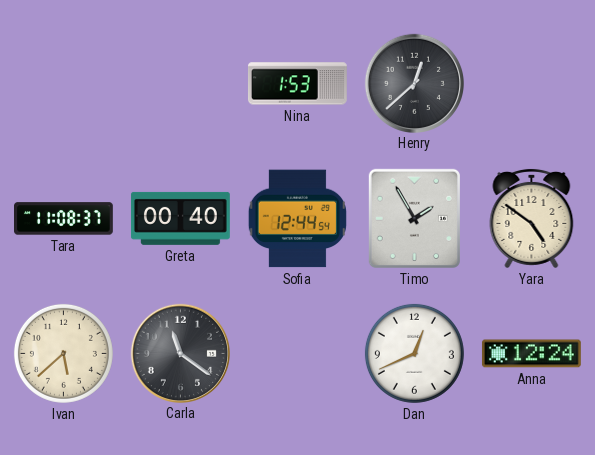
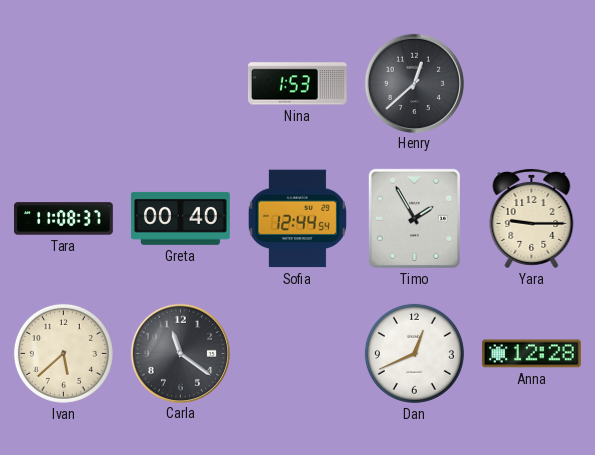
Yara: 4:51 -> 9:15
Anna: 12:24 -> 12:28
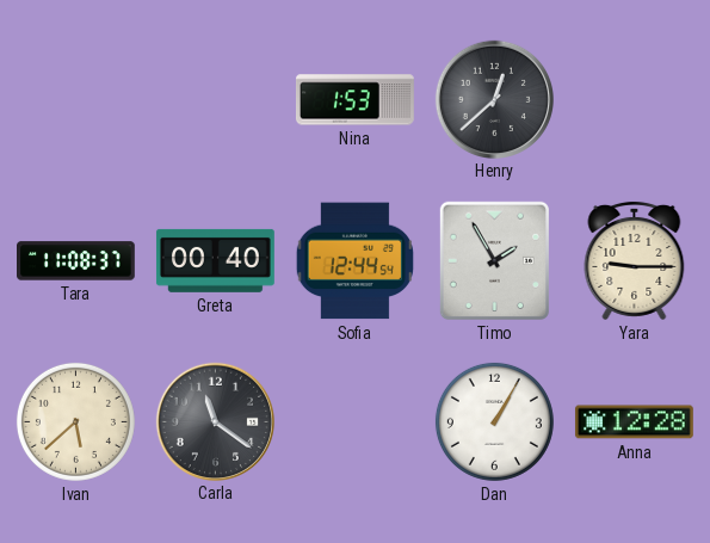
Dan: 12:41 -> 1:05
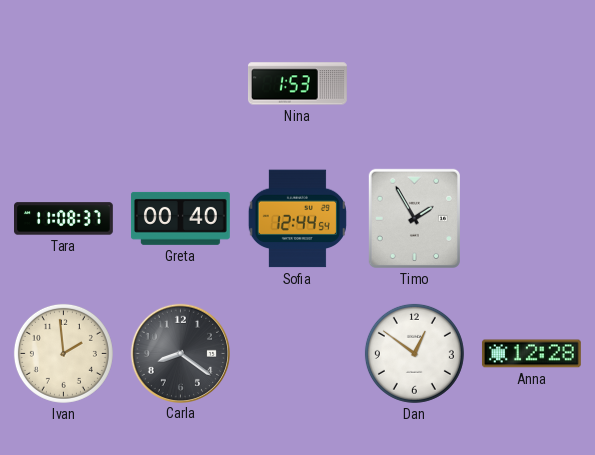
Henry: 12:38 -> none
Yara: 9:15 -> none
Ivan: 5:38 -> 1:59
Carla: 11:21 -> 8:21
Dan: 1:05 -> 12:51
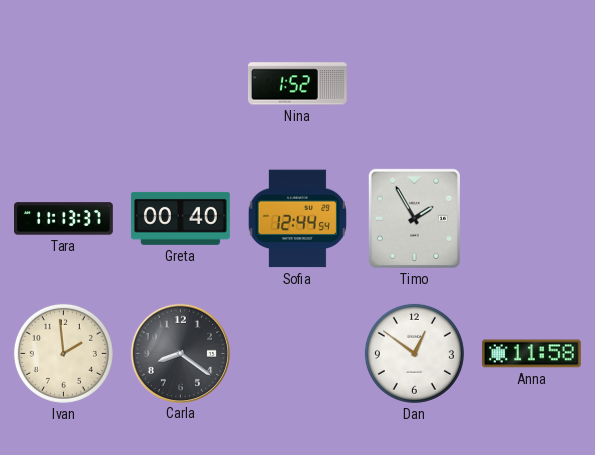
Nina: 1:53 -> 1:52
Tara: 11:08 -> 11:13
Anna: 12:28 -> 11:58
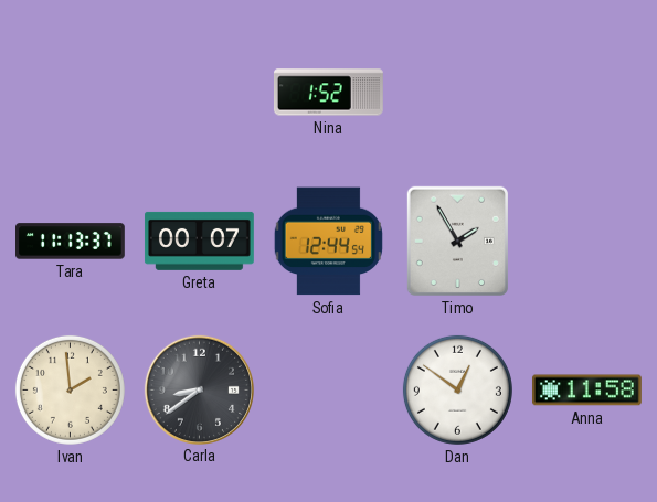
Greta: 00:40 -> 00:07
Carla: 8:21 -> 8:39
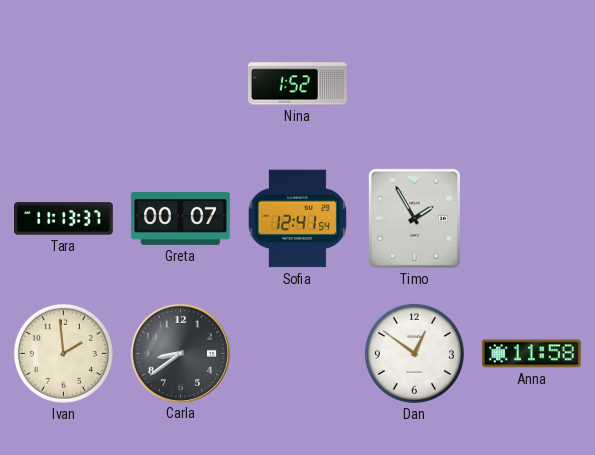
Sofia: 12:44 -> 12:41
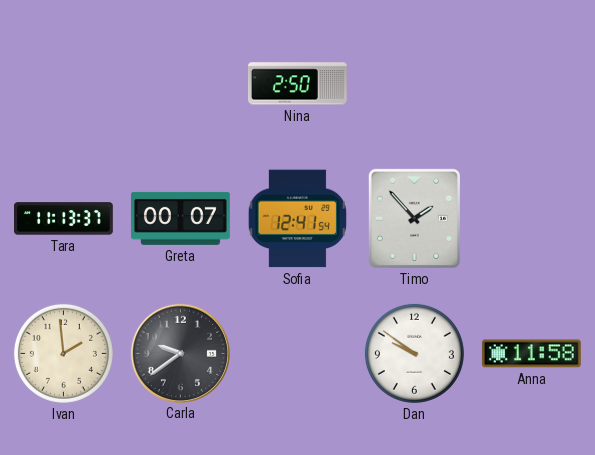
Nina: 1:52 -> 2:50
Timo: 1:55 -> 1:53
Carla: 8:39 -> 9:39
Dan: 12:51 -> 9:51
